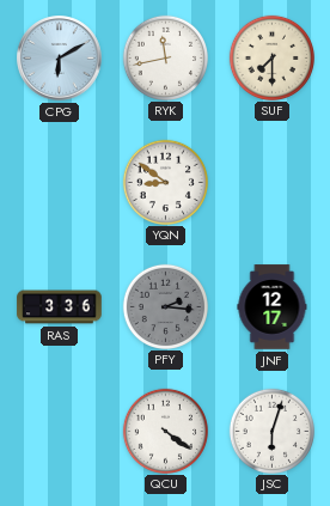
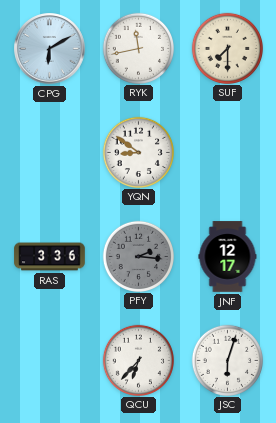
QCU: 4:21 -> 6:37
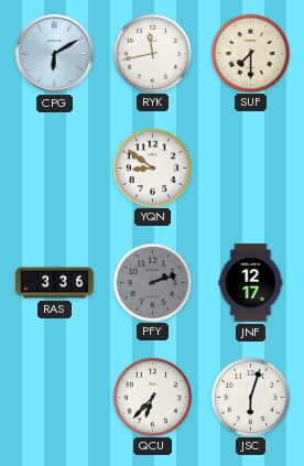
PFY: 2:16 -> 2:12
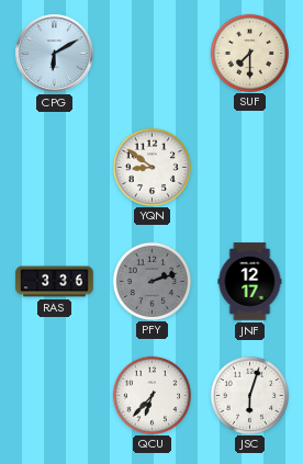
RYK: 11:43 -> none
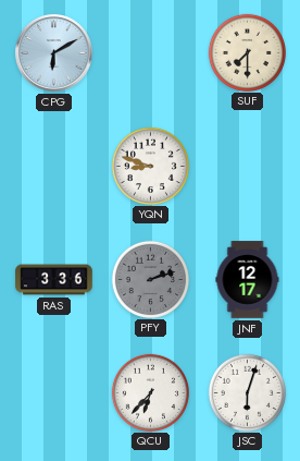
YQN: 8:51 -> 8:48
